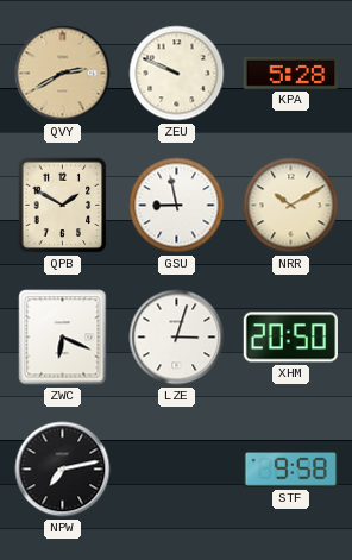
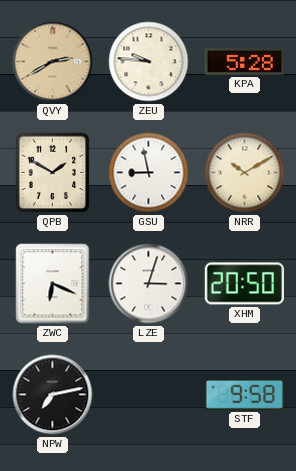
ZEU: 9:49 -> 9:46
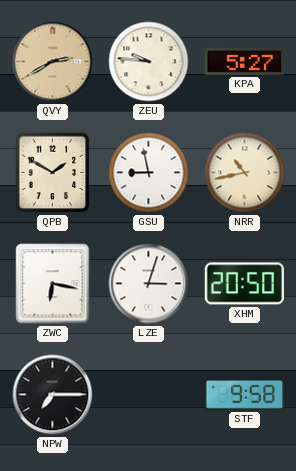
KPA: 5:28 -> 5:27
NRR: 10:10 -> 10:43
ZWC: 6:19 -> 6:17
NPW: 7:13 -> 7:15
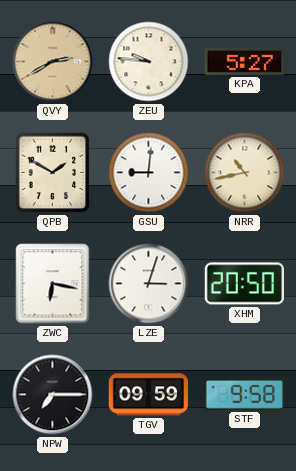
GSU: 8:58 -> 9:01
TGV: none -> 09:59
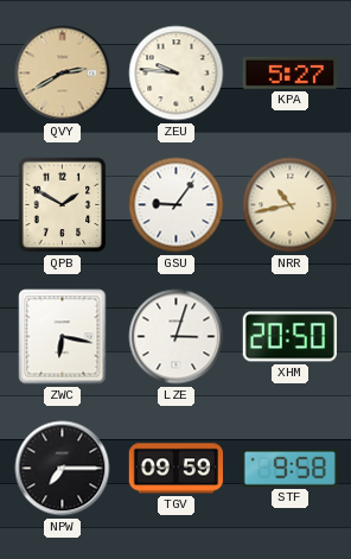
GSU: 9:01 -> 9:06
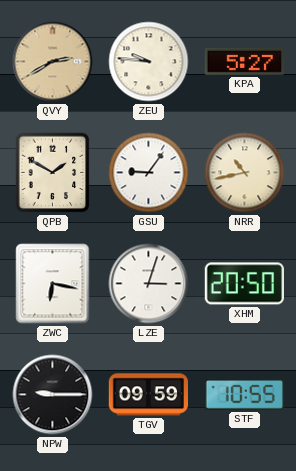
NPW: 7:15 -> 9:15
STF: 9:58 -> 10:55
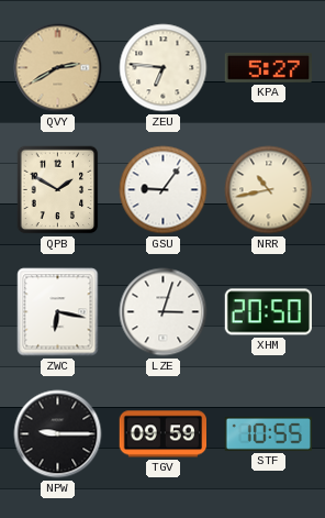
ZEU: 9:46 -> 6:46
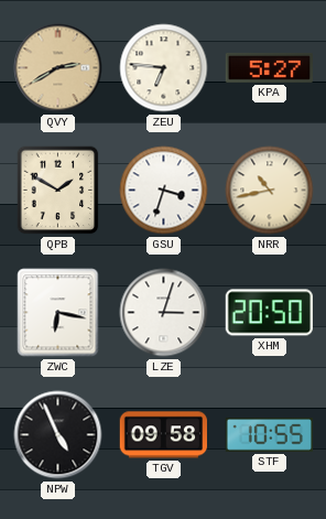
GSU: 9:06 -> 3:33
NPW: 9:15 -> 4:56
TGV: 09:59 -> 09:58
